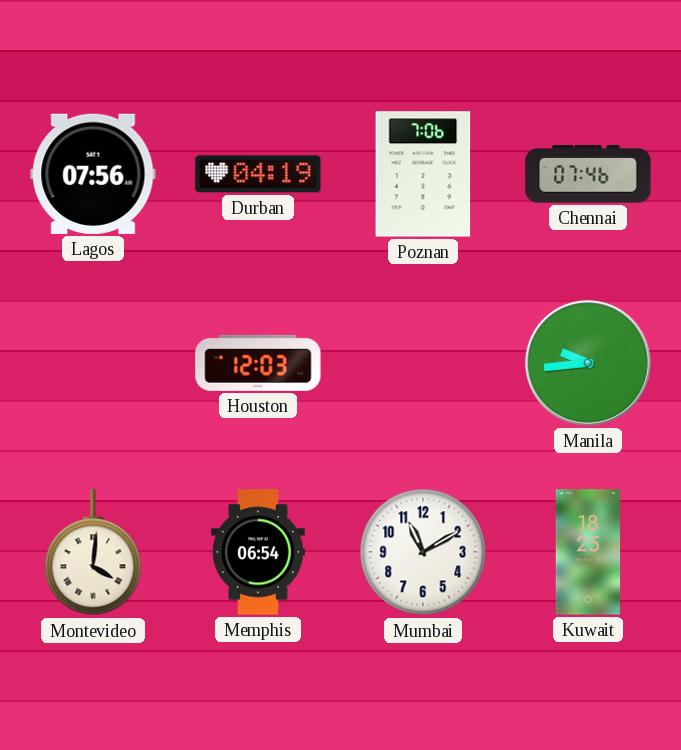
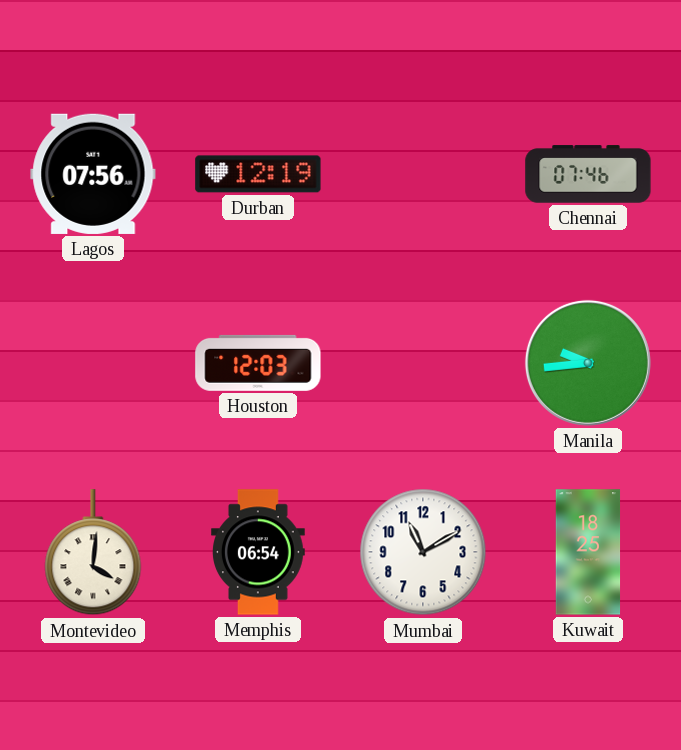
Durban: 04:19 -> 12:19
Poznan: 7:06 -> none
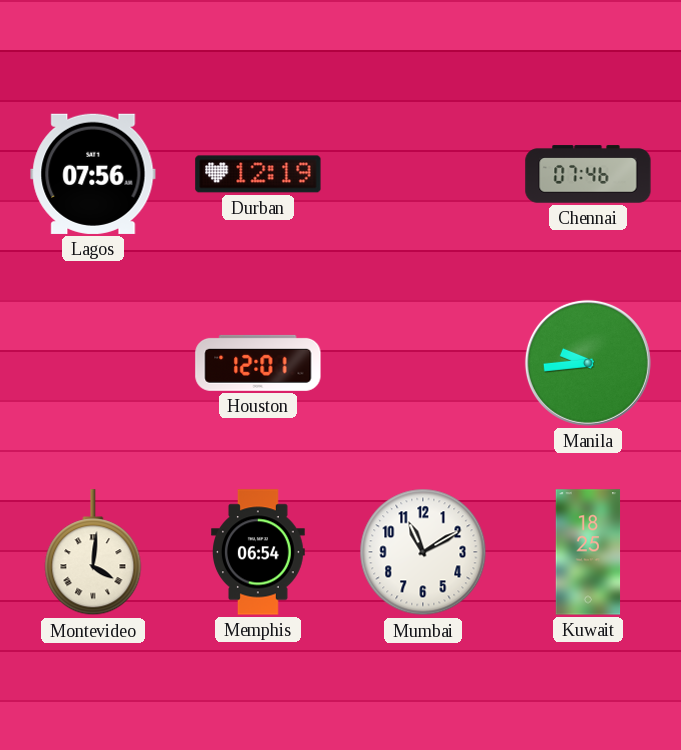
Houston: 12:03 -> 12:01
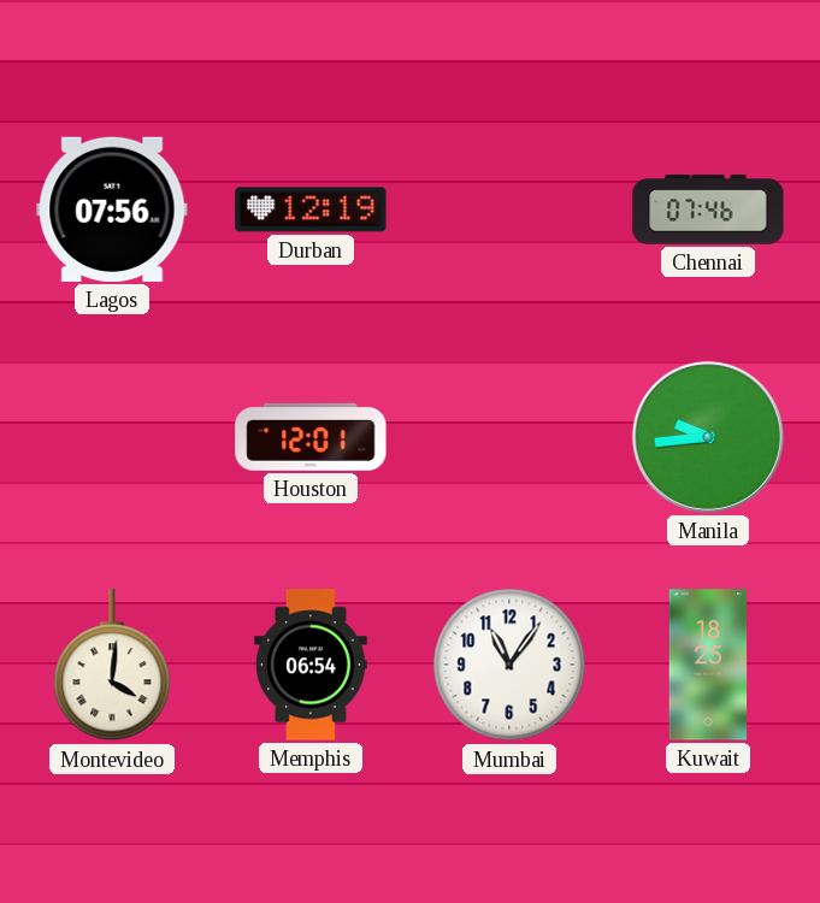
Mumbai: 11:10 -> 11:06
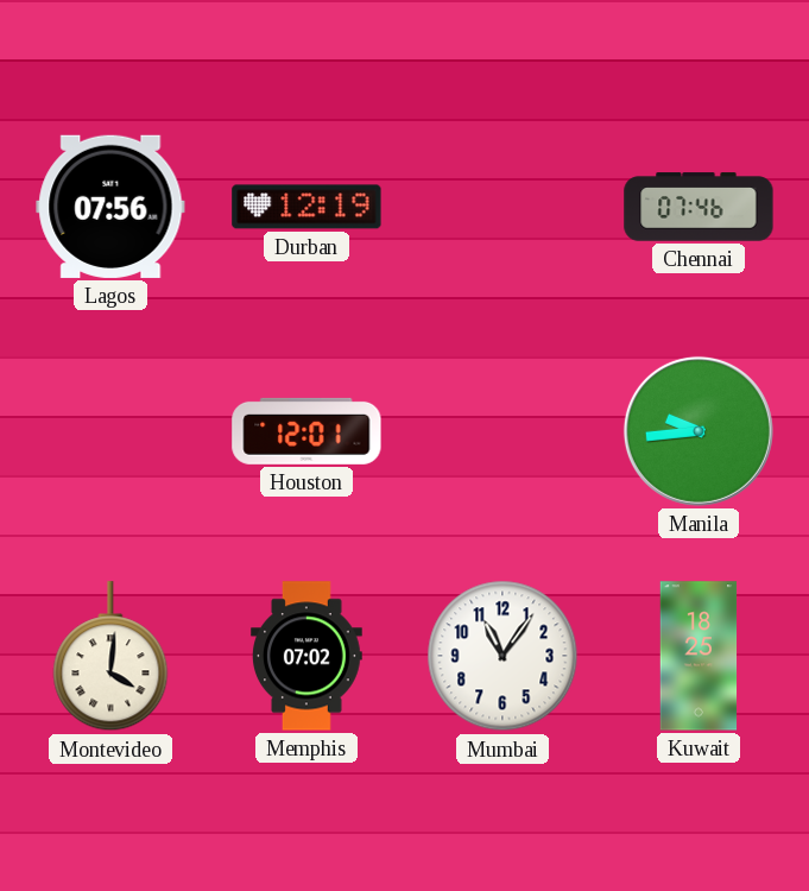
Memphis: 06:54 -> 07:02
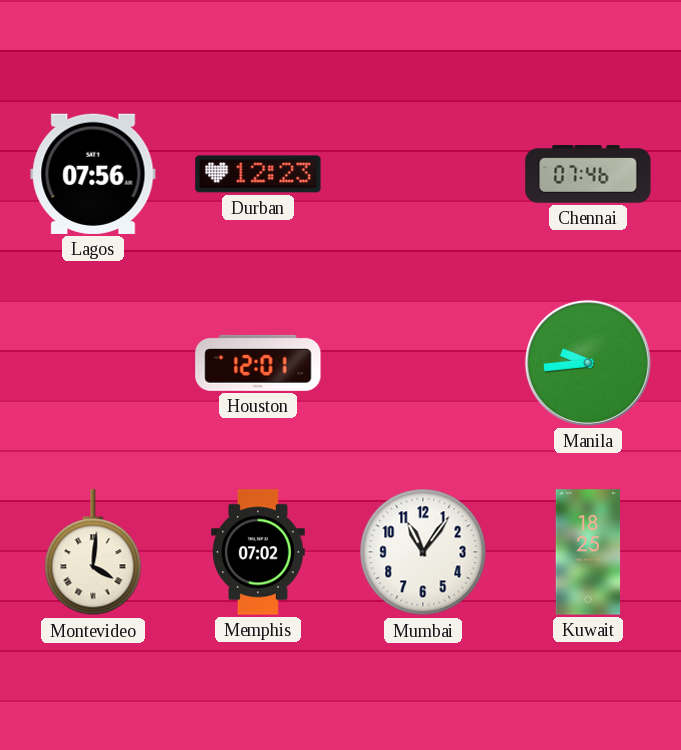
Durban: 12:19 -> 12:23
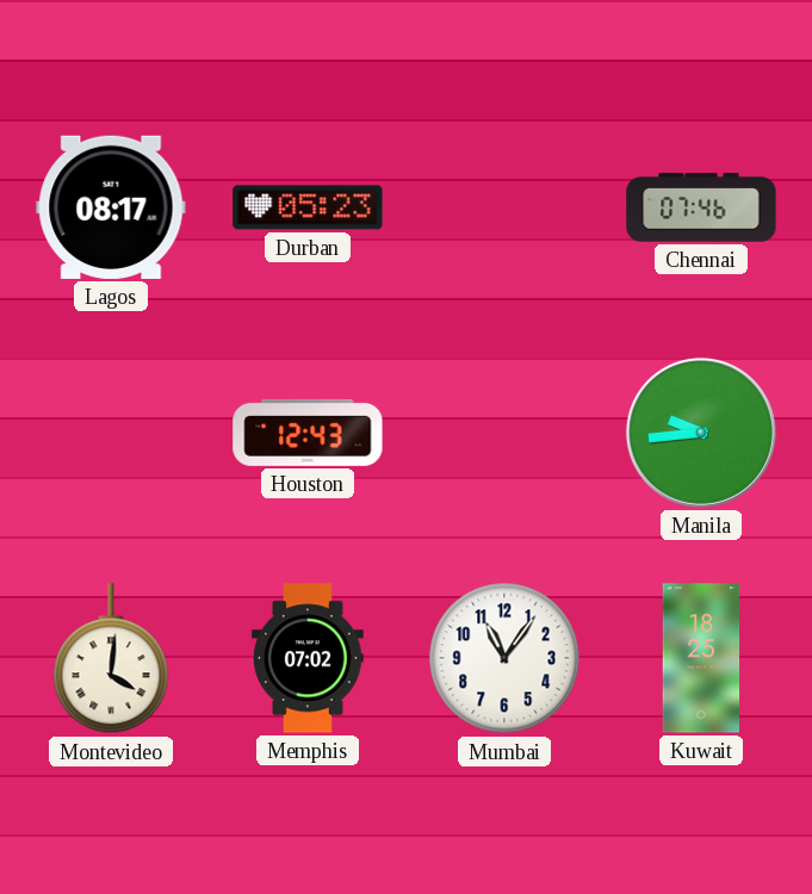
Lagos: 07:56 -> 08:17
Durban: 12:23 -> 05:23
Houston: 12:01 -> 12:43
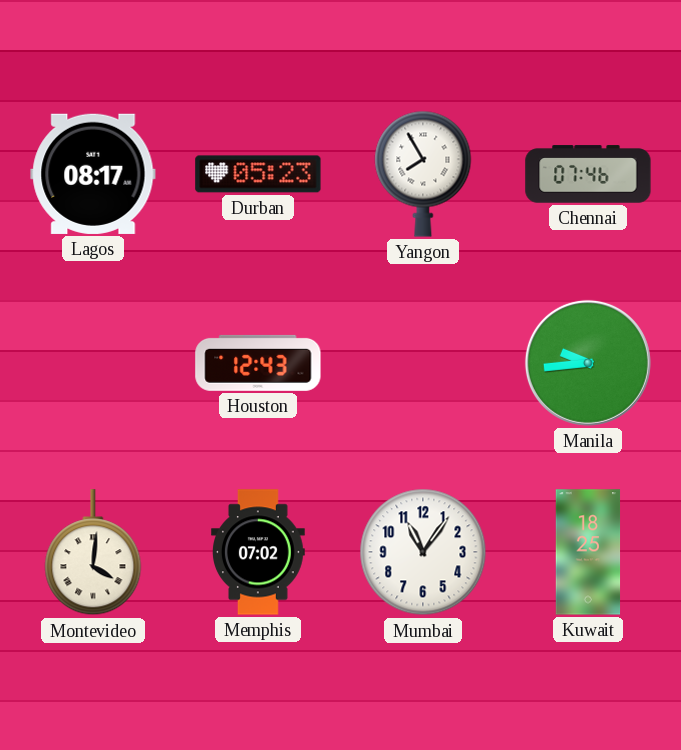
Yangon: none -> 7:55
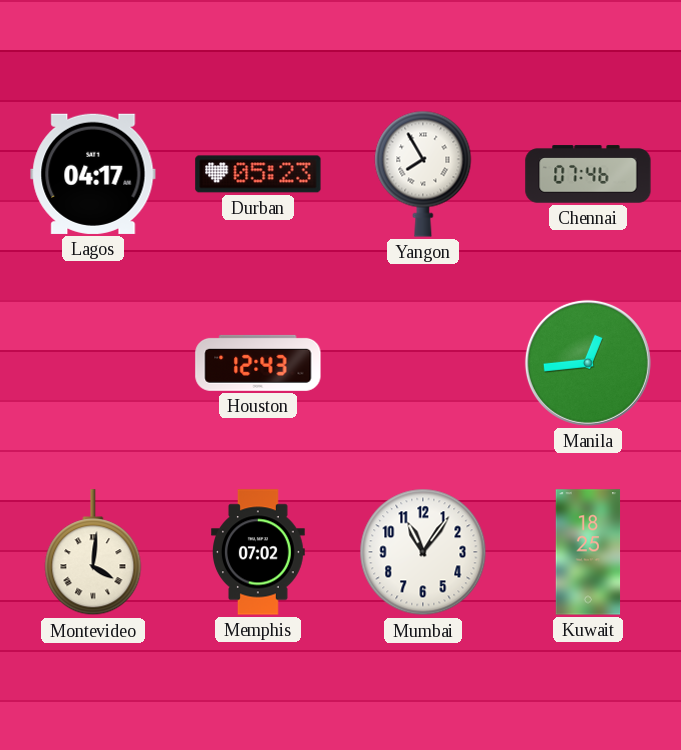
Lagos: 08:17 -> 04:17
Manila: 9:44 -> 12:44
